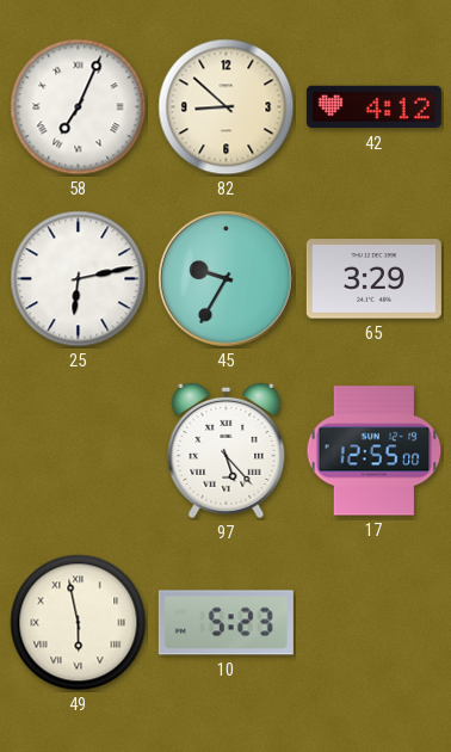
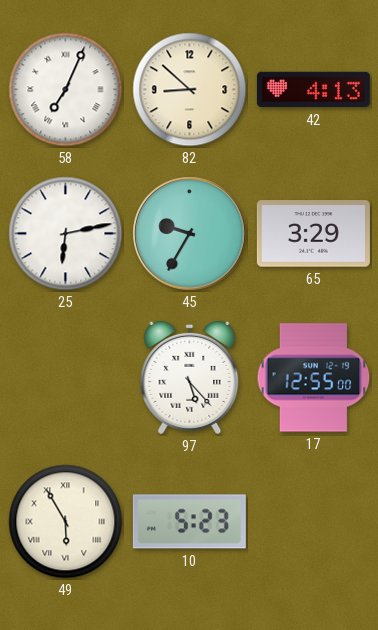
42: 4:12 -> 4:13
49: 5:58 -> 5:55
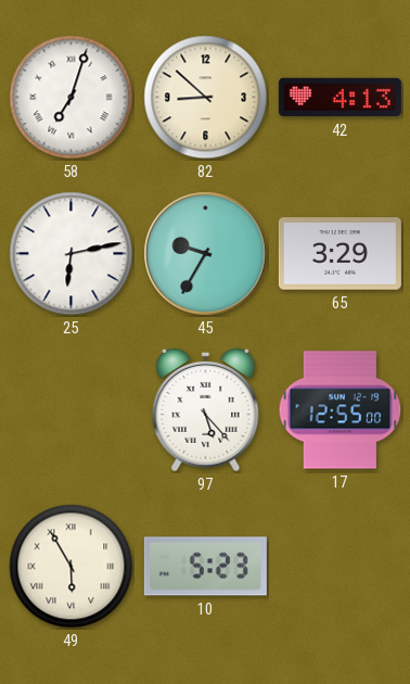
58: 7:04 -> 7:03
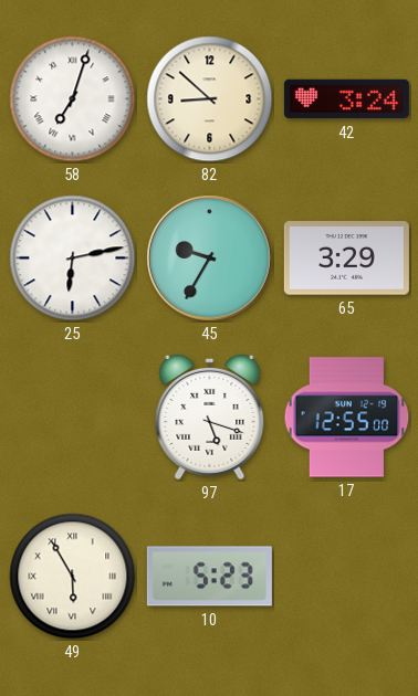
42: 4:13 -> 3:24
97: 5:23 -> 5:18
